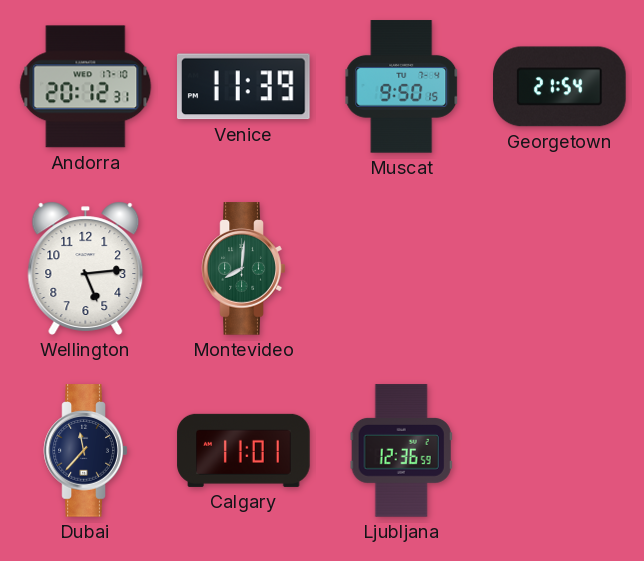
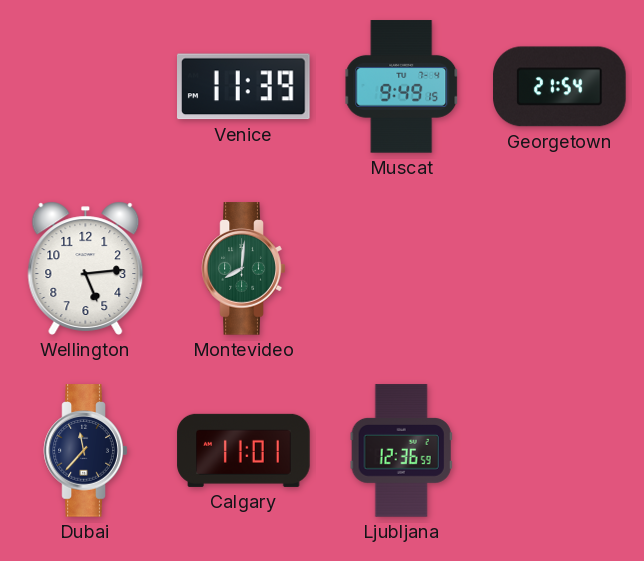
Andorra: 20:12 -> none
Muscat: 9:50 -> 9:49
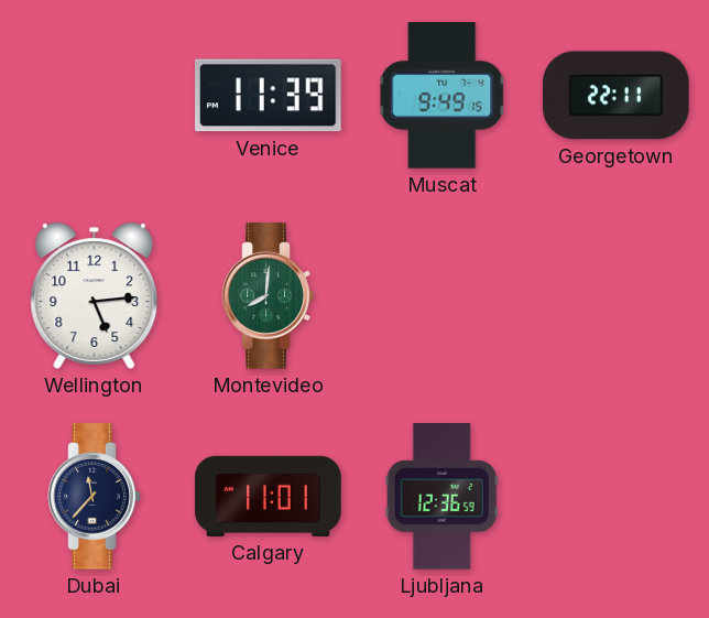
Georgetown: 21:54 -> 22:11
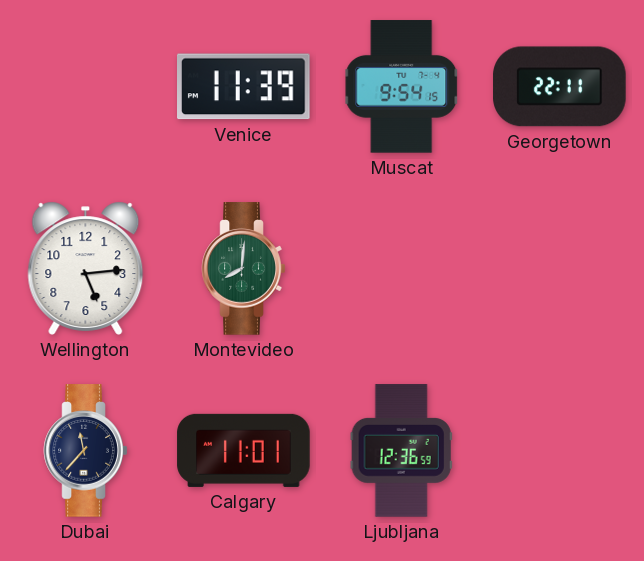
Muscat: 9:49 -> 9:54
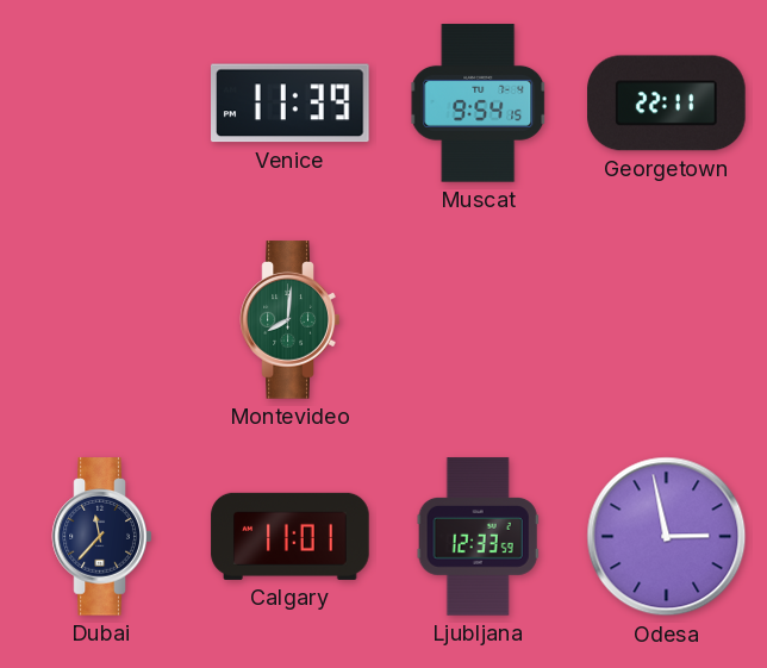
Wellington: 5:14 -> none
Ljubljana: 12:36 -> 12:33
Odesa: none -> 2:58
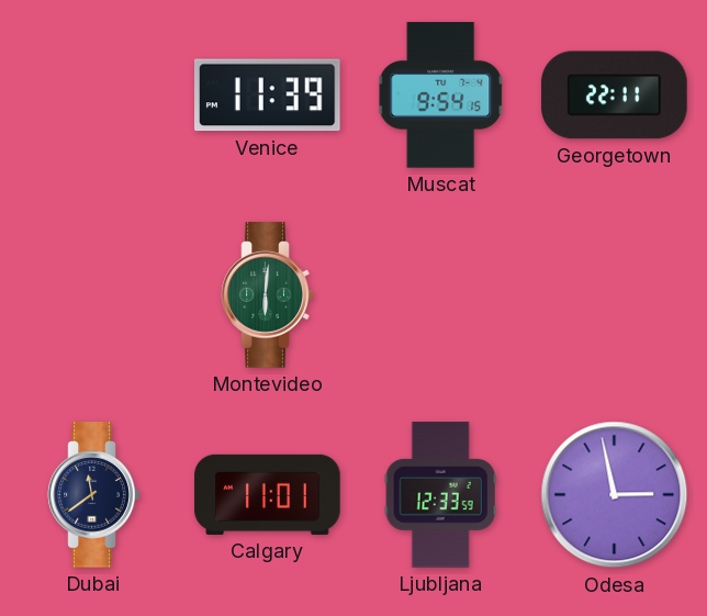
Montevideo: 8:01 -> 6:01
Dubai: 11:37 -> 11:39
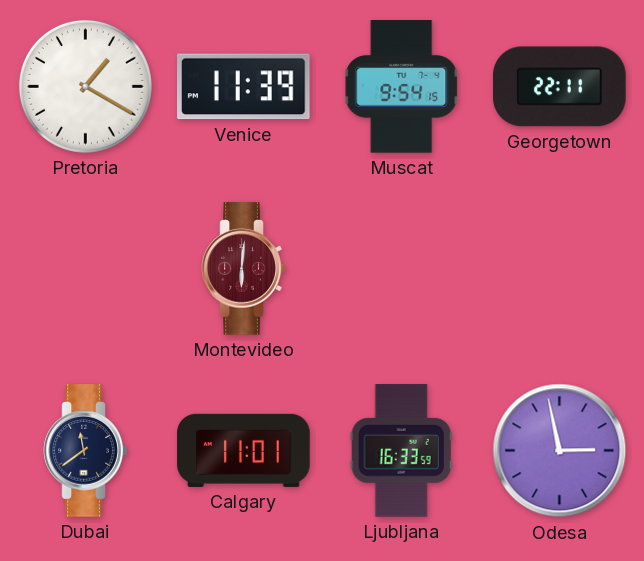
Pretoria: none -> 1:20
Montevideo dial: green -> burgundy
Ljubljana: 12:33 -> 16:33
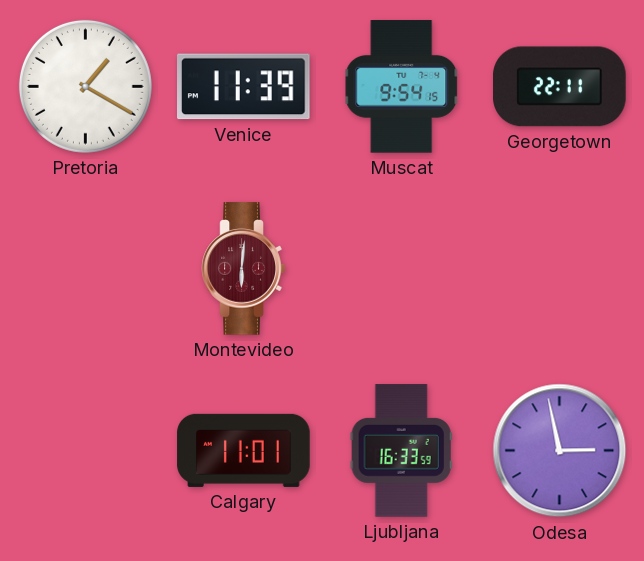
Dubai: 11:39 -> none
